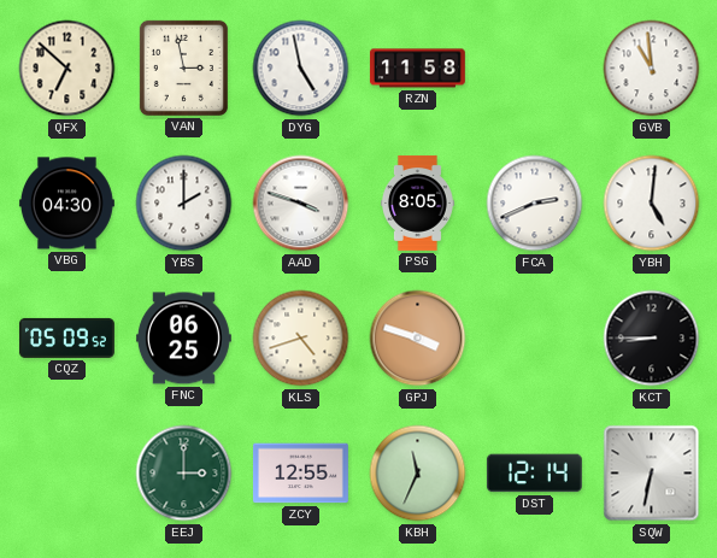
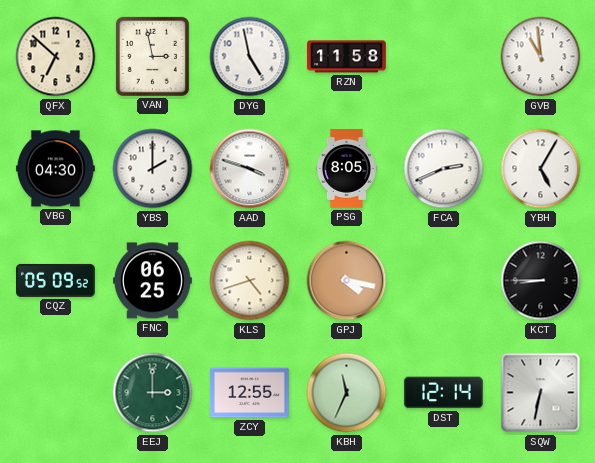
YBH: 5:01 -> 5:05
GPJ: 3:48 -> 4:17
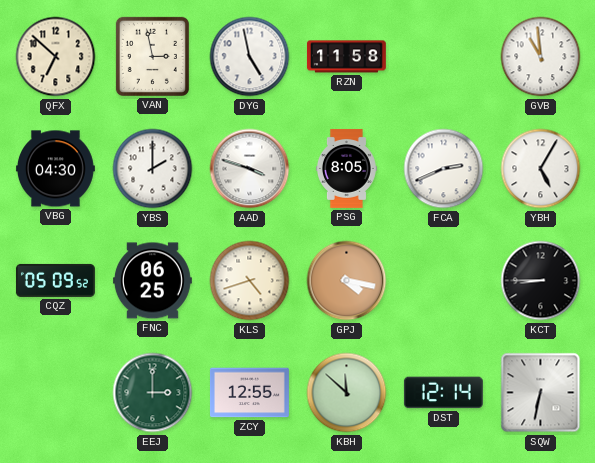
KBH: 11:34 -> 11:52
